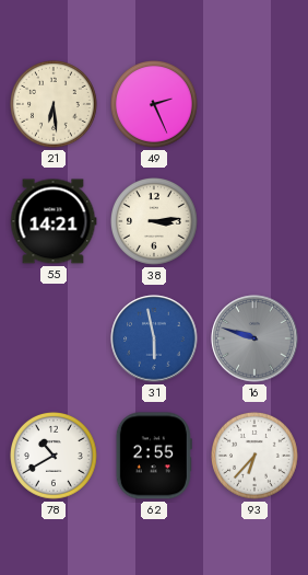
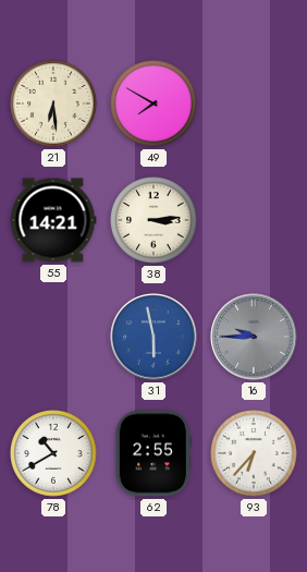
49: 2:26 -> 7:50
16: 9:48 -> 9:45
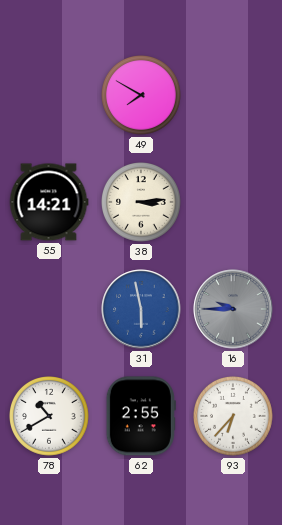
21: 6:29 -> none
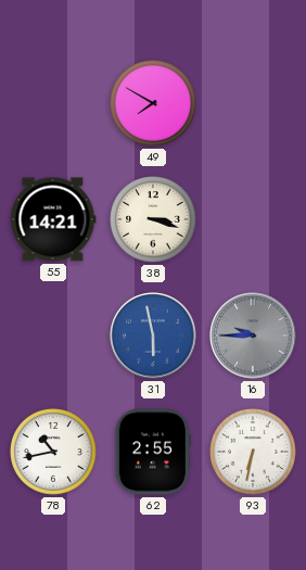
38: 3:14 -> 3:18
78: 10:40 -> 10:43
93: 6:37 -> 6:32
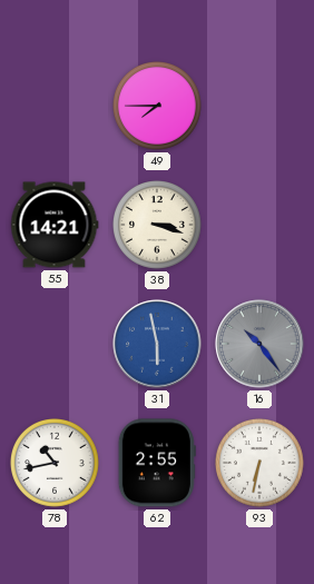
49: 7:50 -> 7:45
16: 9:45 -> 10:24
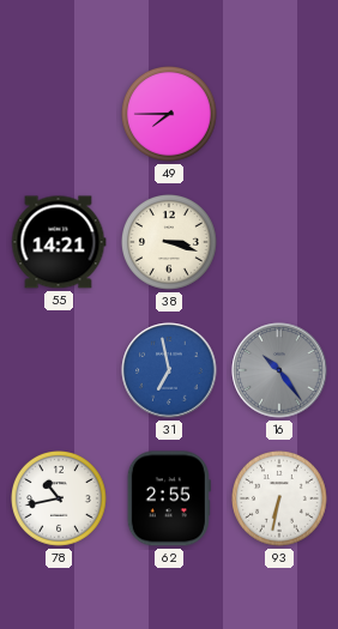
31: 5:58 -> 6:58
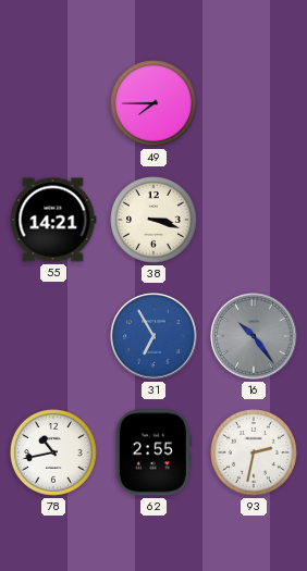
31: 6:58 -> 6:55
93: 6:32 -> 2:32
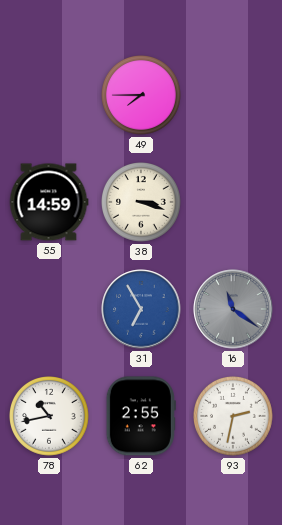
55: 14:21 -> 14:59
16: 10:24 -> 11:21
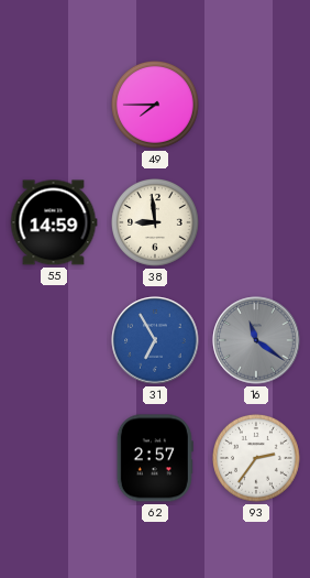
38: 3:18 -> 8:59
78: 10:43 -> none
62: 2:55 -> 2:57
93: 2:32 -> 2:36
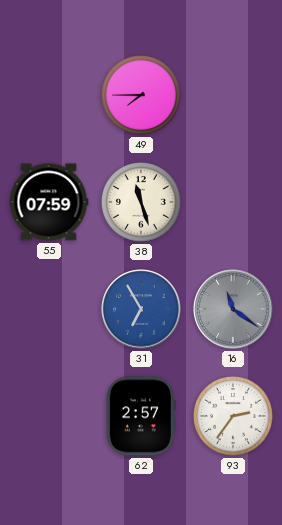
55: 14:59 -> 07:59
38: 8:59 -> 11:27
